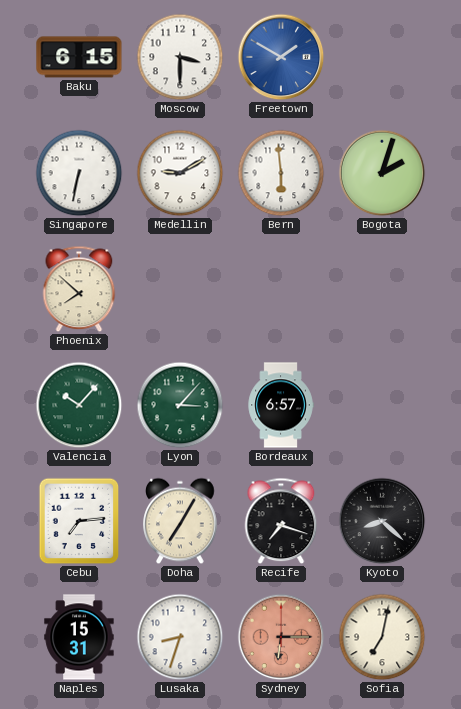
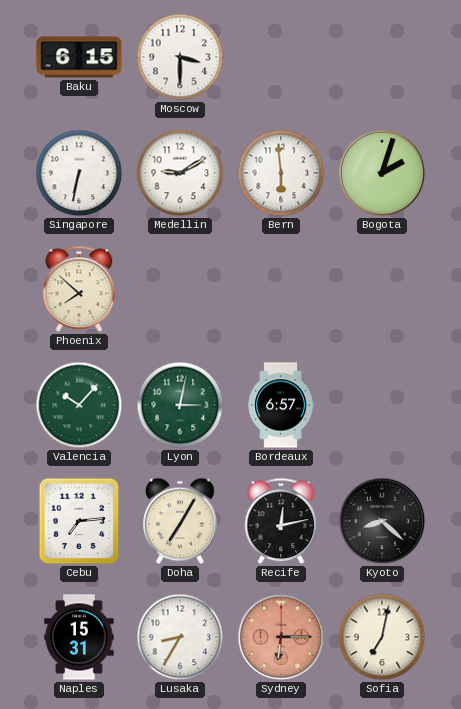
Freetown: 1:50 -> none
Lyon: 3:07 -> 3:02
Recife: 7:18 -> 12:13
Lusaka: 8:33 -> 8:35
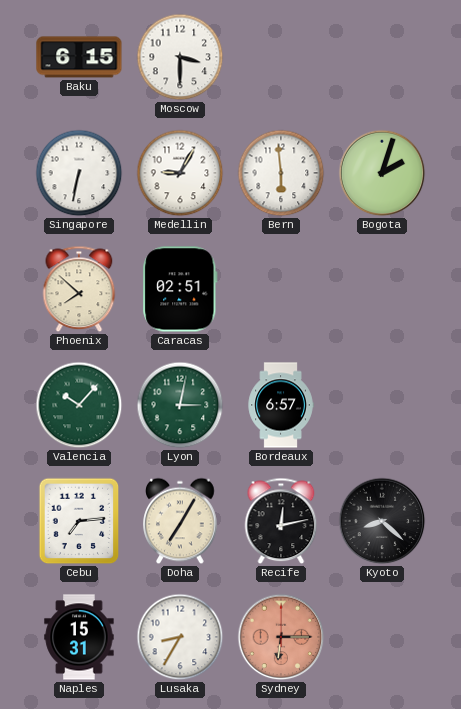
Medellin: 9:10 -> 9:05
Caracas: none -> 02:51
Sofia: 7:02 -> none
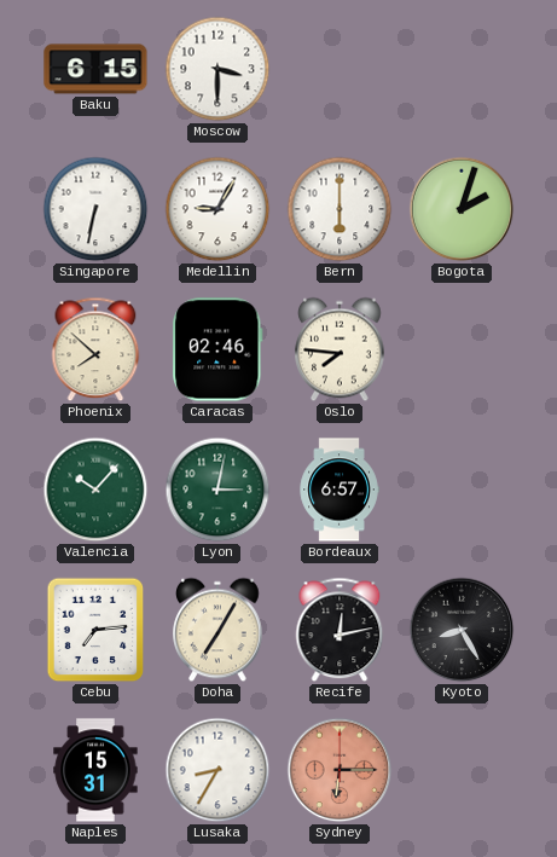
Bern: 5:59 -> 6:00
Caracas: 02:51 -> 02:46
Oslo: none -> 7:46
Kyoto: 8:22 -> 8:25
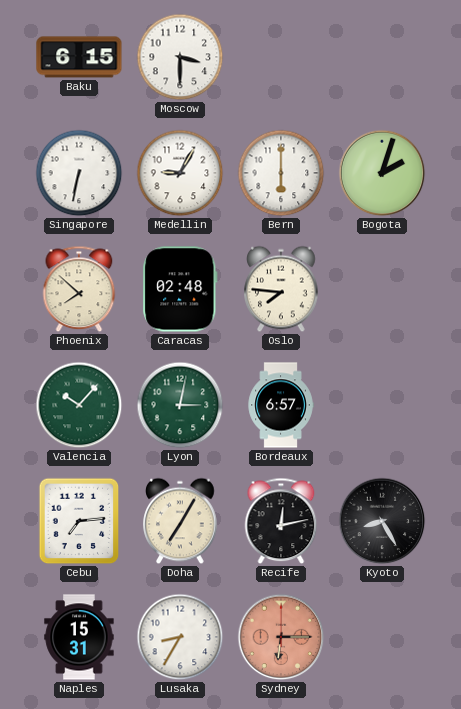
Caracas: 02:46 -> 02:48
